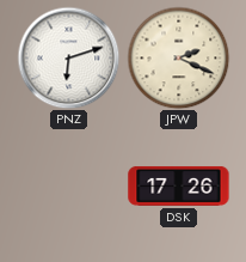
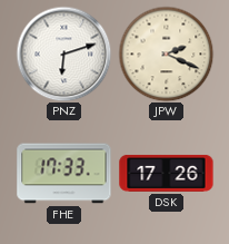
FHE: none -> 17:33
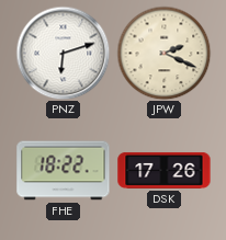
FHE: 17:33 -> 18:22
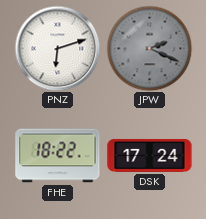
JPW dial: cream -> grey
DSK: 17:26 -> 17:24
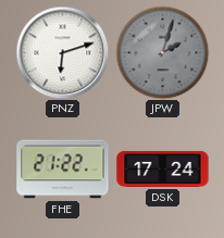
JPW: 2:19 -> 2:03
FHE: 18:22 -> 21:22
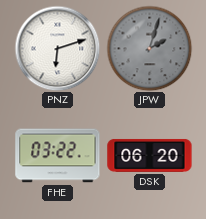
FHE: 21:22 -> 03:22
DSK: 17:24 -> 06:20
